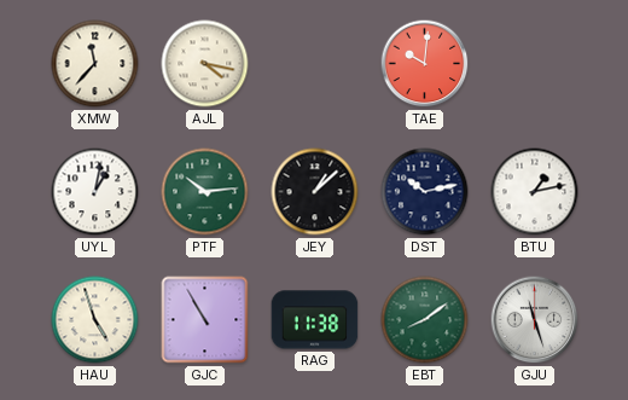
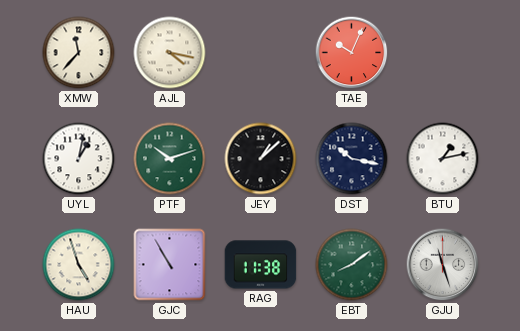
TAE: 10:01 -> 10:04
PTF: 10:14 -> 10:12
DST: 10:13 -> 10:17
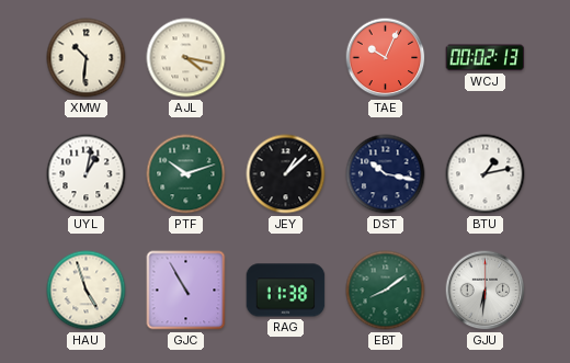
XMW: 11:37 -> 10:31
WCJ: none -> 00:02
GJU: 11:27 -> 6:31
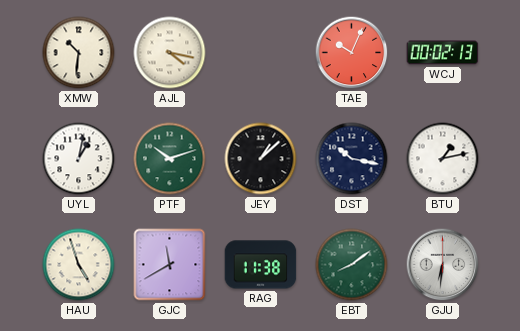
GJC: 10:55 -> 11:40
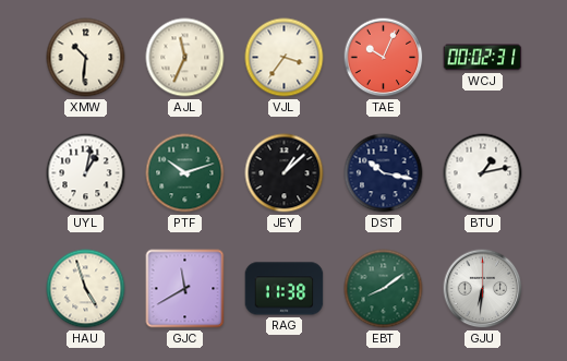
AJL: 4:17 -> 11:34
VJL: none -> 3:36
WCJ: 00:02:13 -> 00:02:31
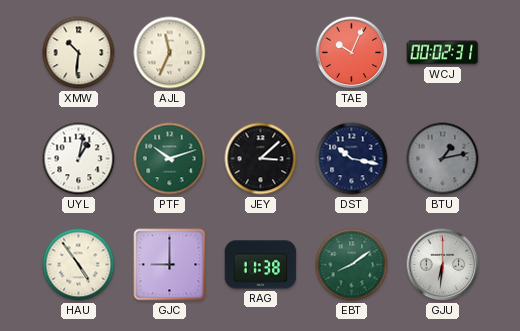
VJL: 3:36 -> none
JEY: 1:08 -> 3:08
BTU dial: white -> grey
HAU: 4:57 -> 4:54
GJC: 11:40 -> 9:00
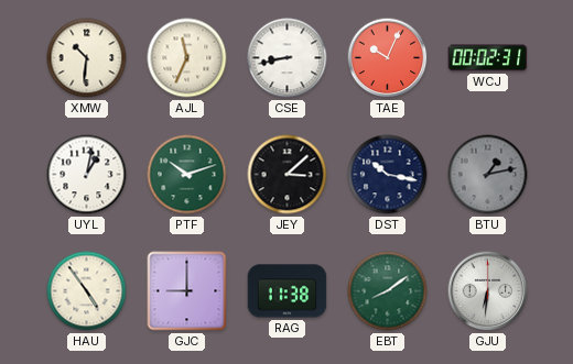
CSE: none -> 8:43
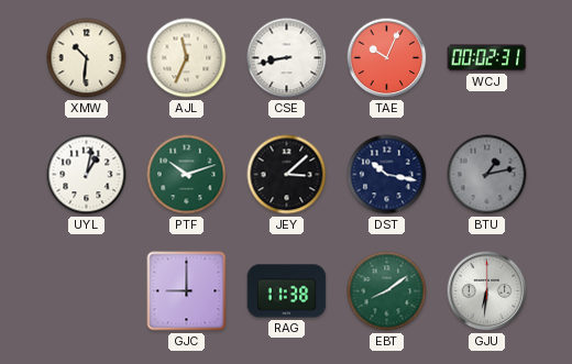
HAU: 4:54 -> none
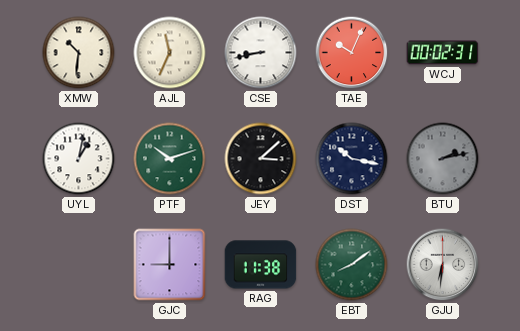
BTU: 1:13 -> 2:13
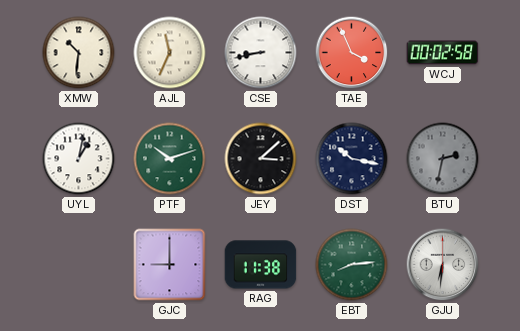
TAE: 10:04 -> 3:56
WCJ: 00:02:31 -> 00:02:58
BTU: 2:13 -> 2:32
EBT: 8:09 -> 8:14
